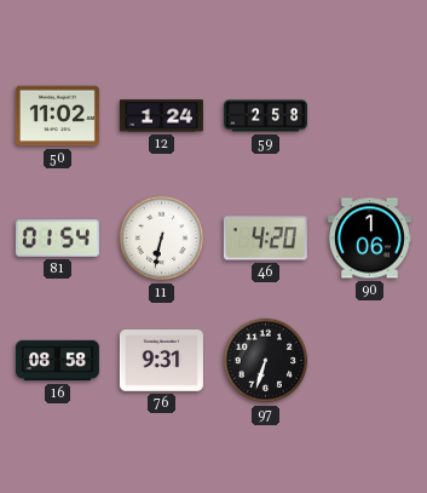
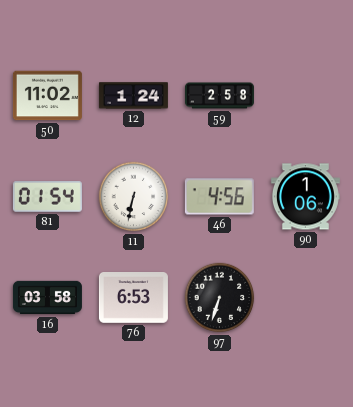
46: 4:20 -> 4:56
16: 08:58 -> 03:58
76: 9:31 -> 6:53
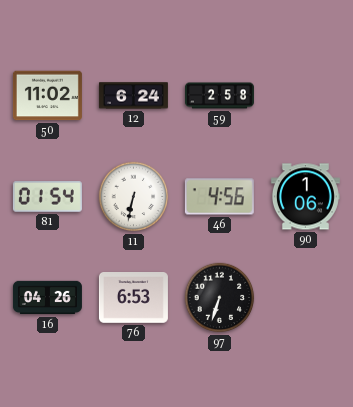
12: 1:24 -> 6:24
16: 03:58 -> 04:26
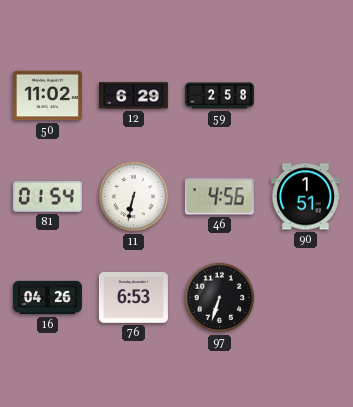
12: 6:24 -> 6:29
90: 1:06 -> 1:51
